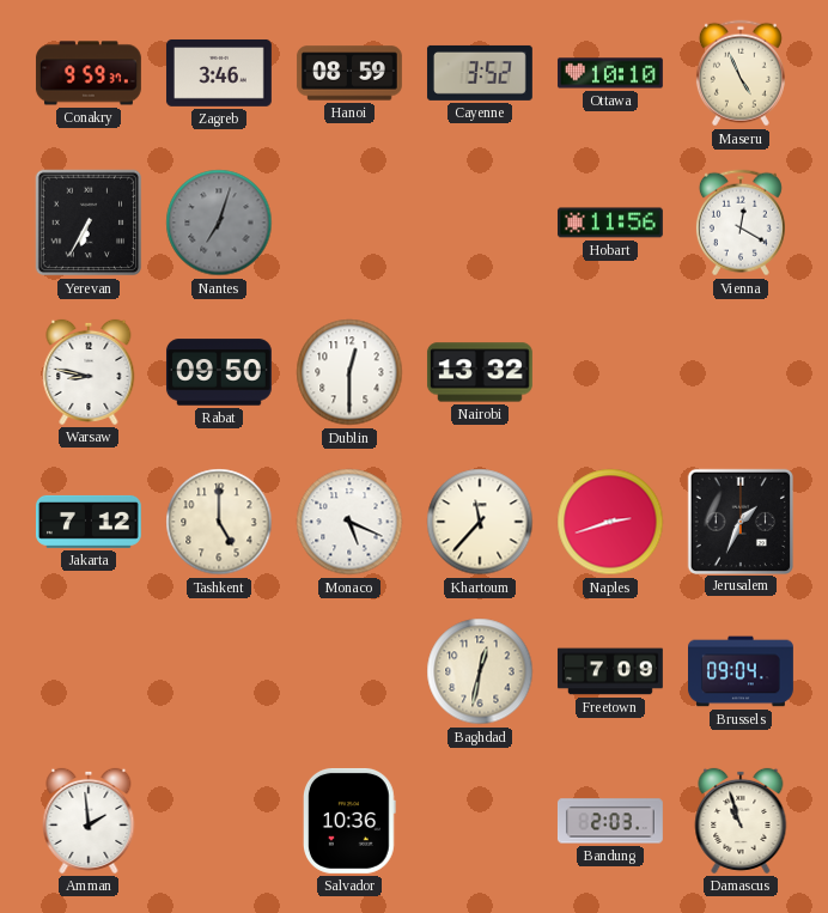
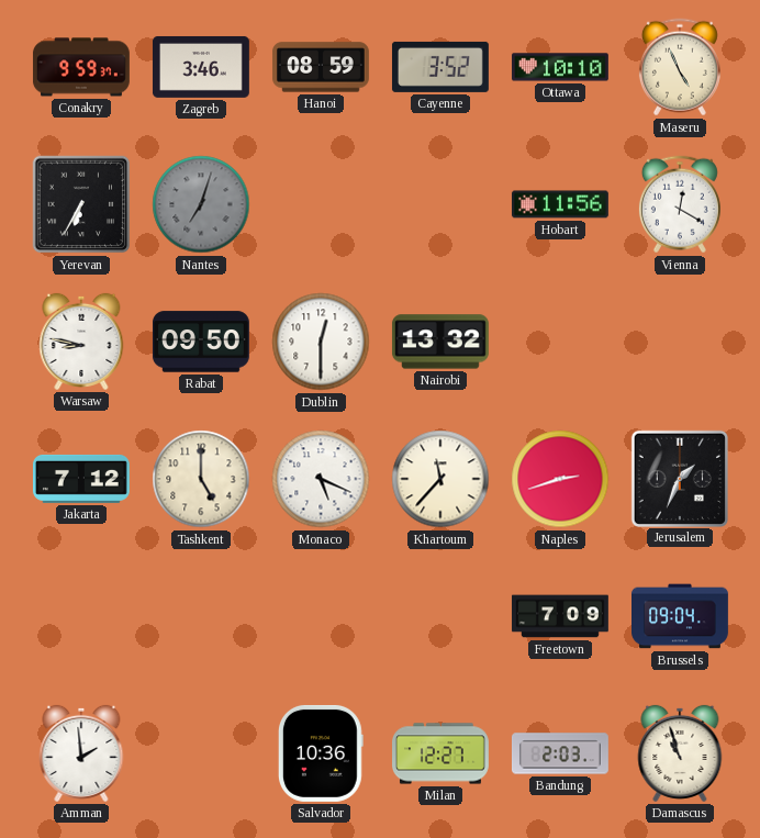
Baghdad: 12:32 -> none
Milan: none -> 12:27
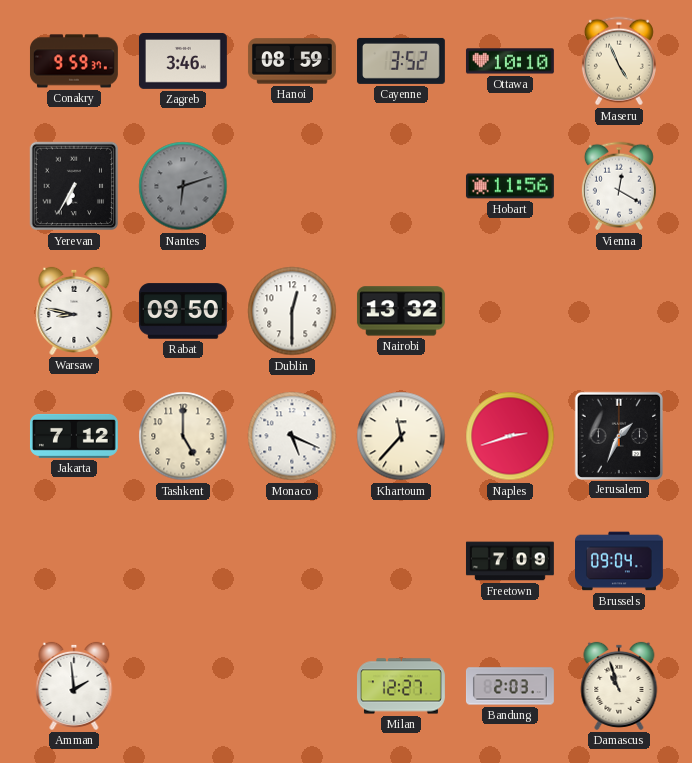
Nantes: 7:03 -> 6:12
Salvador: 10:36 -> none
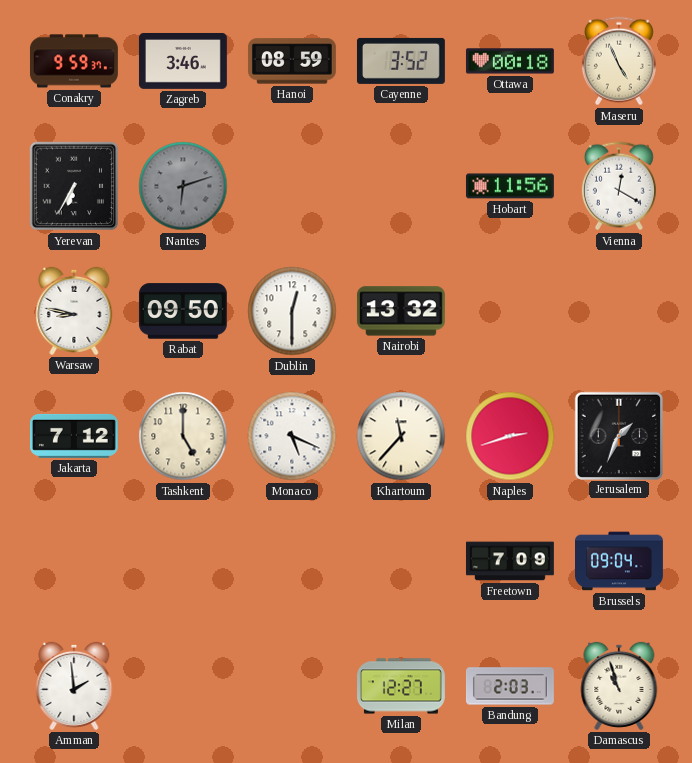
Ottawa: 10:10 -> 00:18
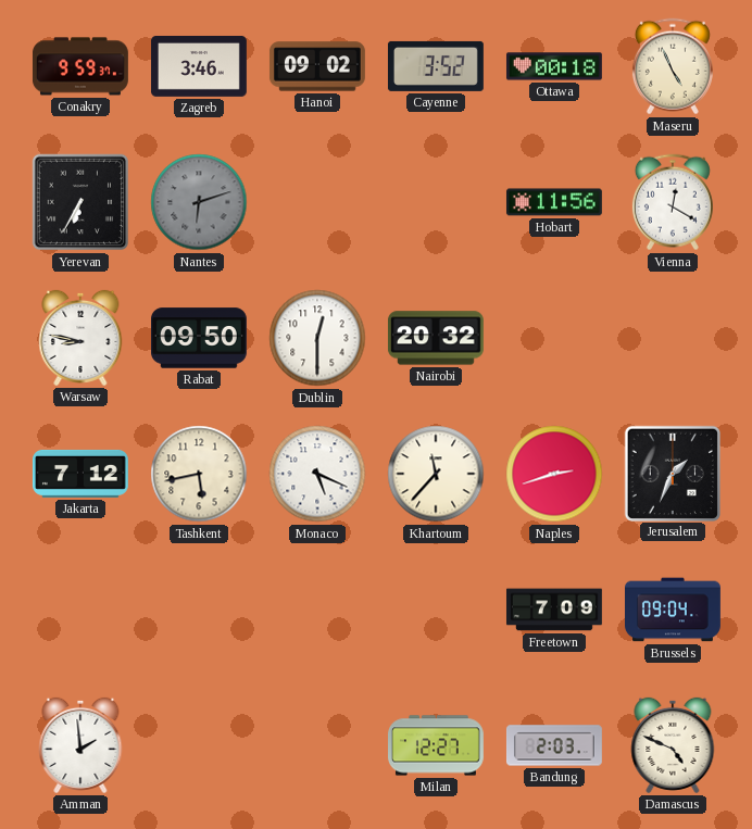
Hanoi: 08:59 -> 09:02
Nairobi: 13:32 -> 20:32
Tashkent: 5:00 -> 5:43
Damascus: 10:57 -> 4:49
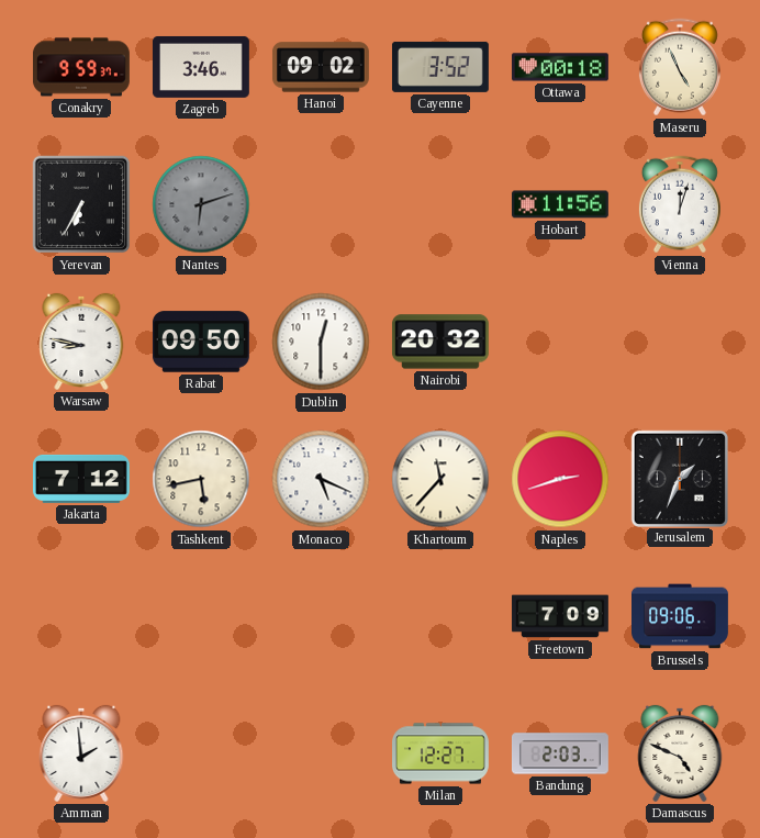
Vienna: 12:20 -> 12:03
Brussels: 09:04 -> 09:06
